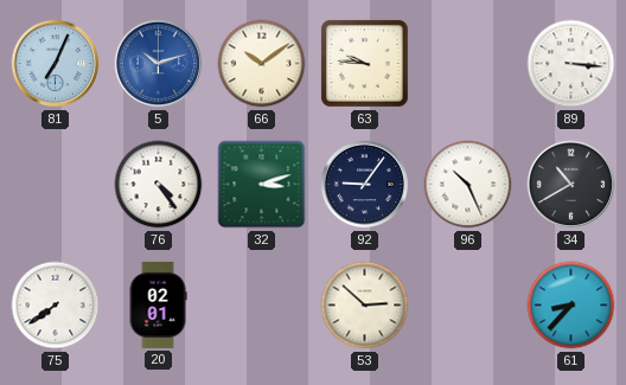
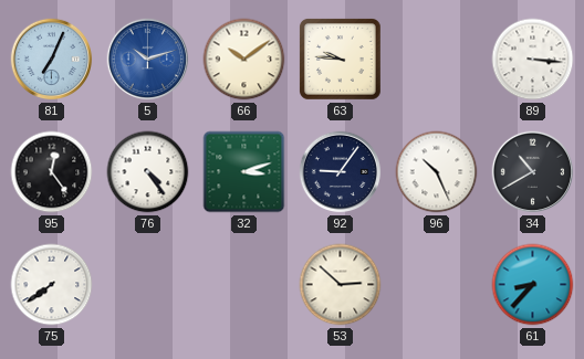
95: none -> 12:24
20: 02:01 -> none
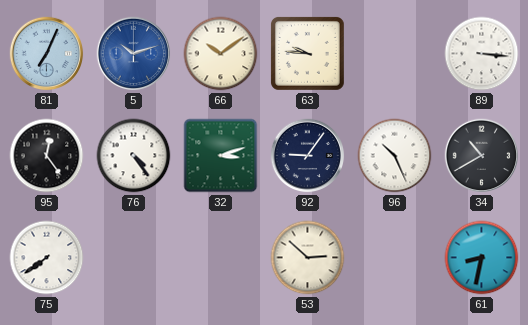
61: 8:37 -> 8:32
